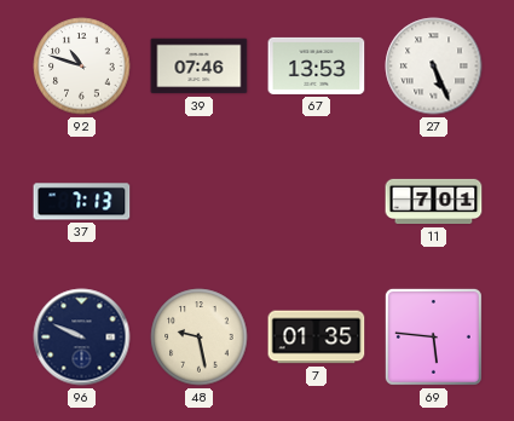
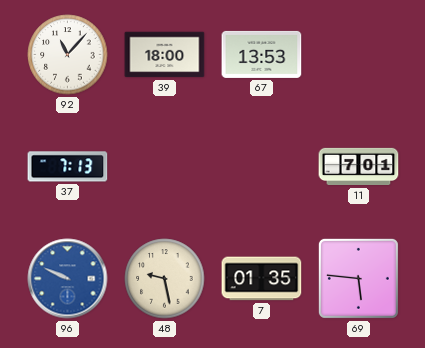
92: 10:48 -> 11:07
39: 07:46 -> 18:00
27: 5:26 -> none
96 dial: navy -> blue
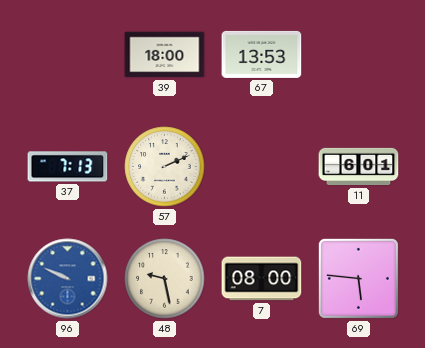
92: 11:07 -> none
57: none -> 2:11
11: 7:01 -> 6:01
7: 01:35 -> 08:00
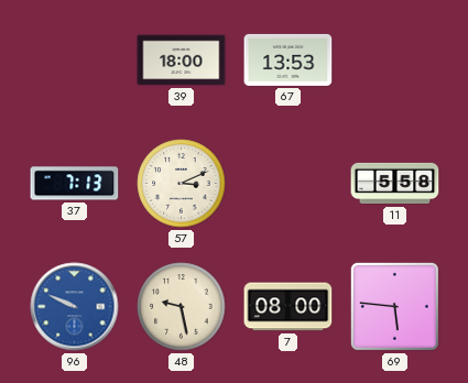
57: 2:11 -> 3:11
11: 6:01 -> 5:58
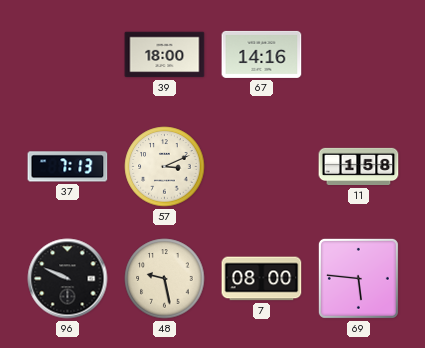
67: 13:53 -> 14:16
11: 5:58 -> 1:58
96 dial: blue -> black
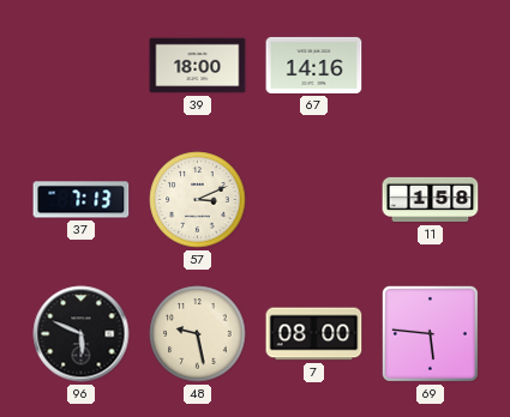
96: 9:49 -> 5:49
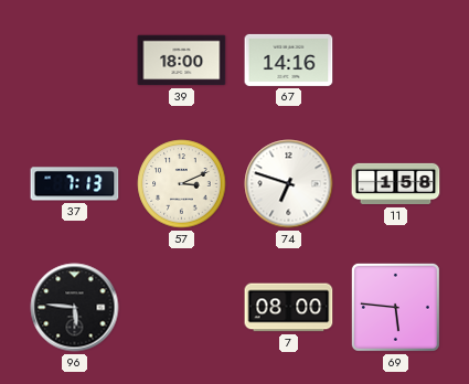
74: none -> 6:48
96: 5:49 -> 5:46
48: 9:28 -> none
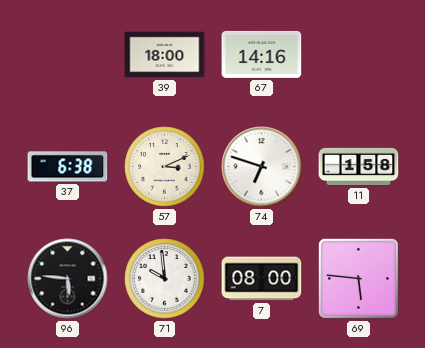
37: 7:13 -> 6:38
71: none -> 9:59
